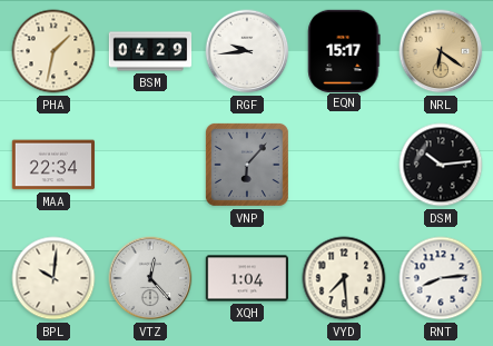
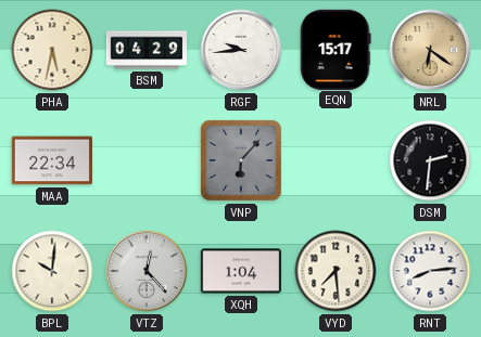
PHA: 1:32 -> 5:32
DSM: 10:14 -> 2:31
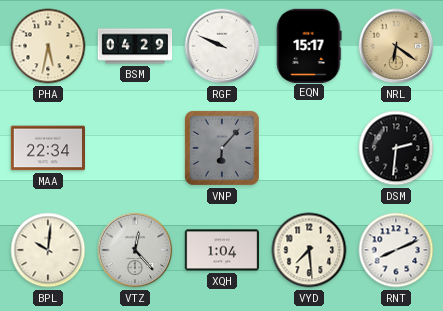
RGF: 9:44 -> 9:49
RNT: 8:14 -> 8:11
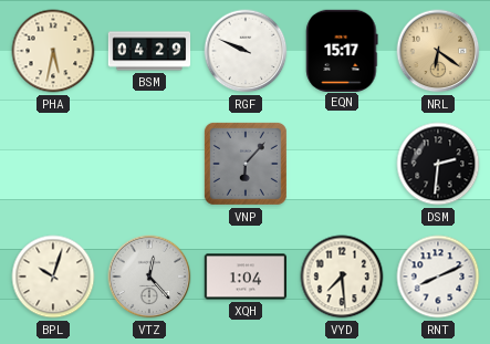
MAA: 22:34 -> none
BPL: 10:01 -> 10:03
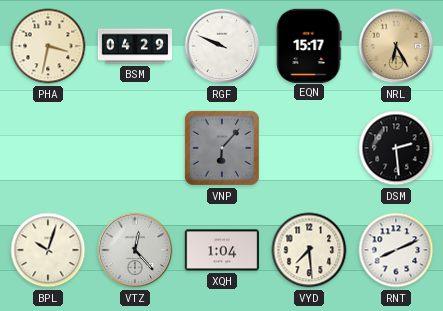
PHA: 5:32 -> 3:32
NRL: 6:21 -> 6:25
DSM: 2:31 -> 2:29
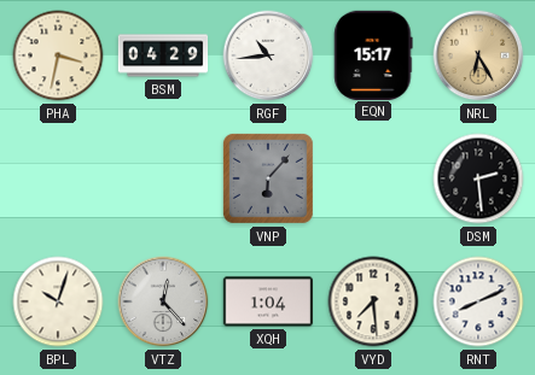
RGF: 9:49 -> 10:44
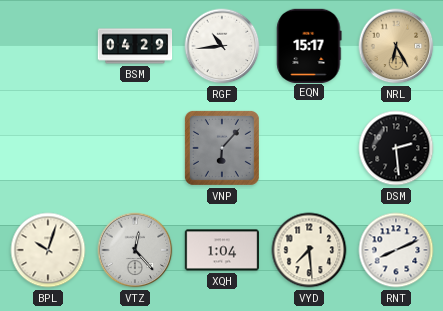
PHA: 3:32 -> none
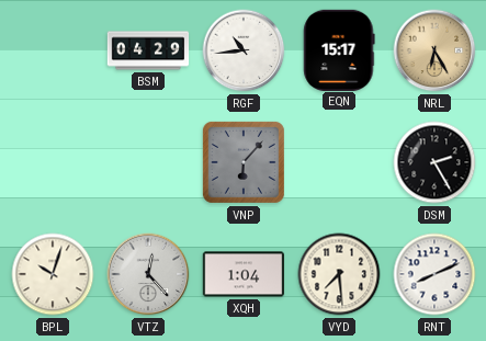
DSM: 2:29 -> 2:25
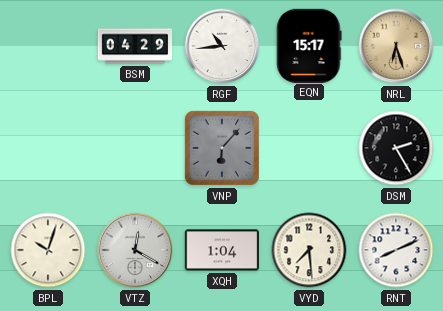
NRL: 6:25 -> 6:27
VTZ: 12:23 -> 12:20
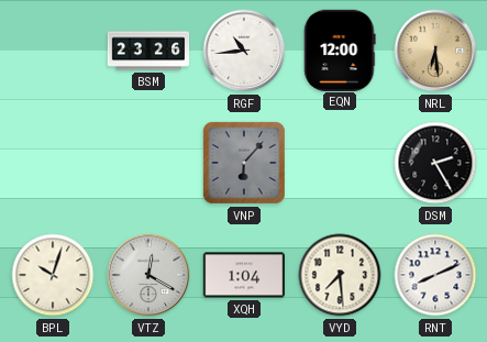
BSM: 04:29 -> 23:26
EQN: 15:17 -> 12:00
NRL: 6:27 -> 6:29
